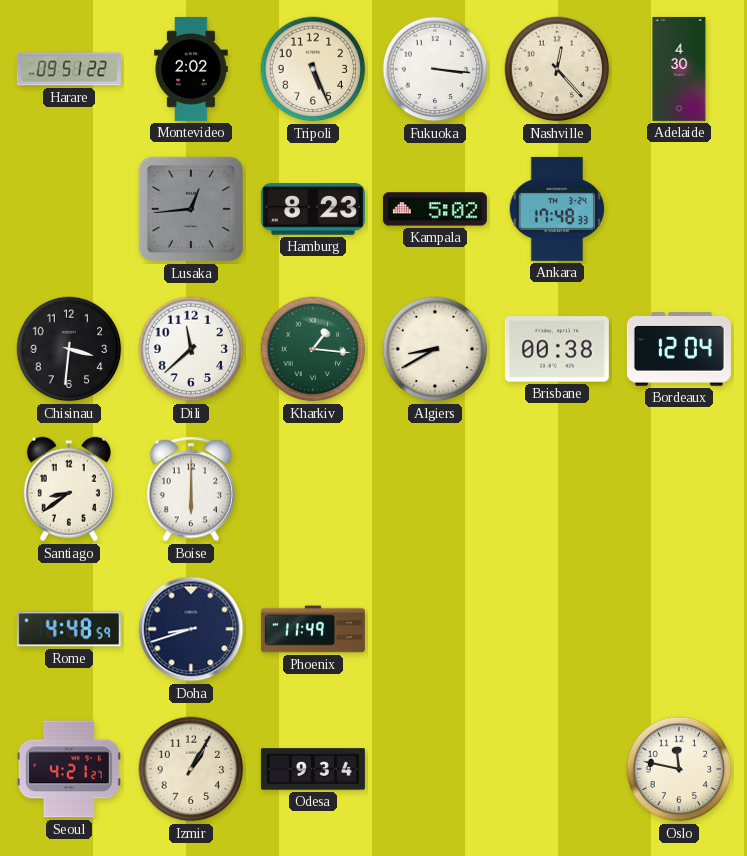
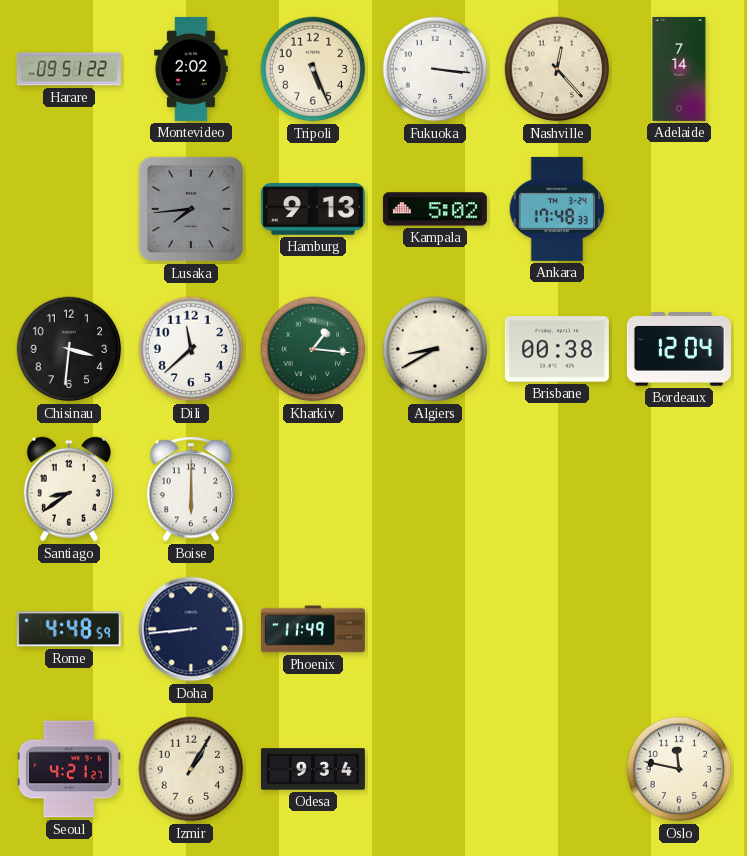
Adelaide: 4:30 -> 7:14
Lusaka: 12:44 -> 7:44
Hamburg: 8:23 -> 9:13
Doha: 8:42 -> 8:44
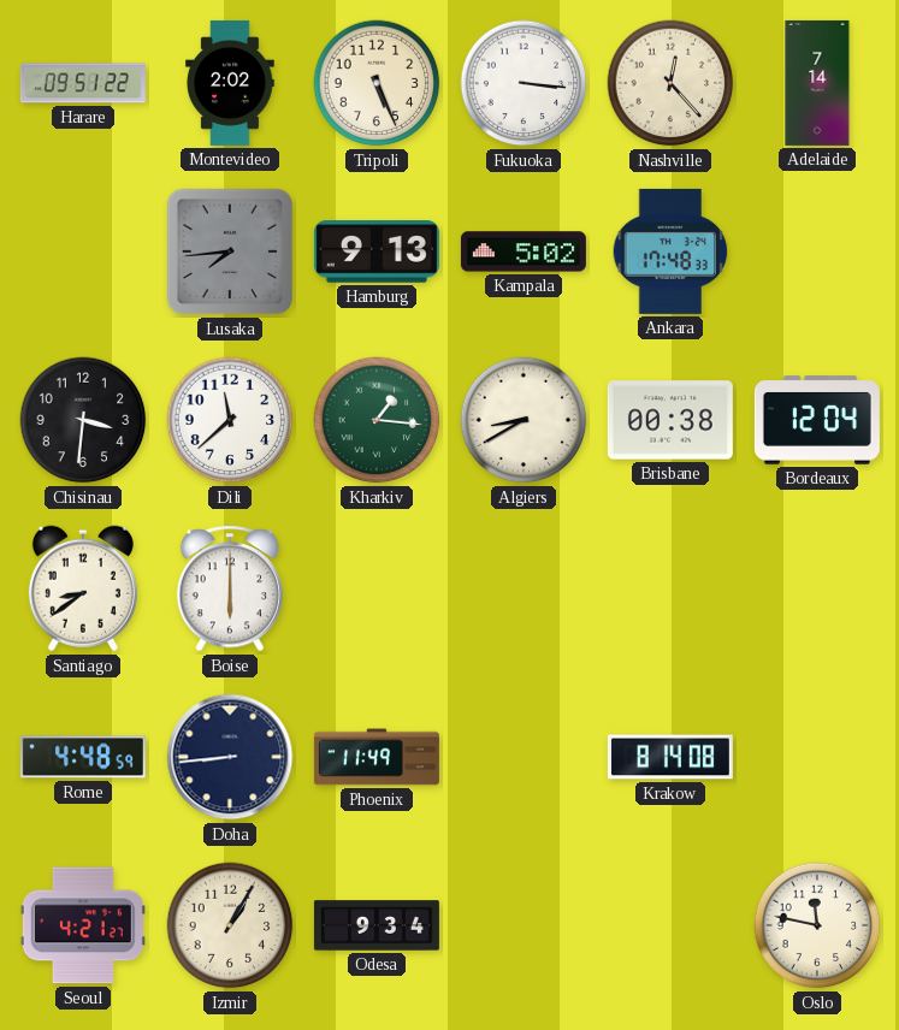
Krakow: none -> 8:14
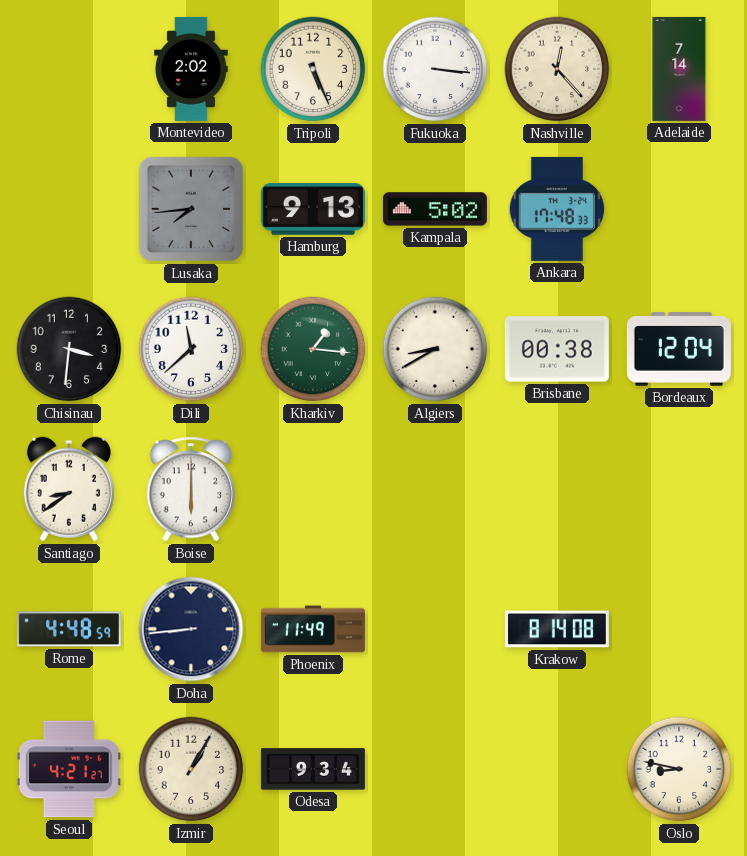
Harare: 09:51 -> none
Oslo: 11:47 -> 8:47
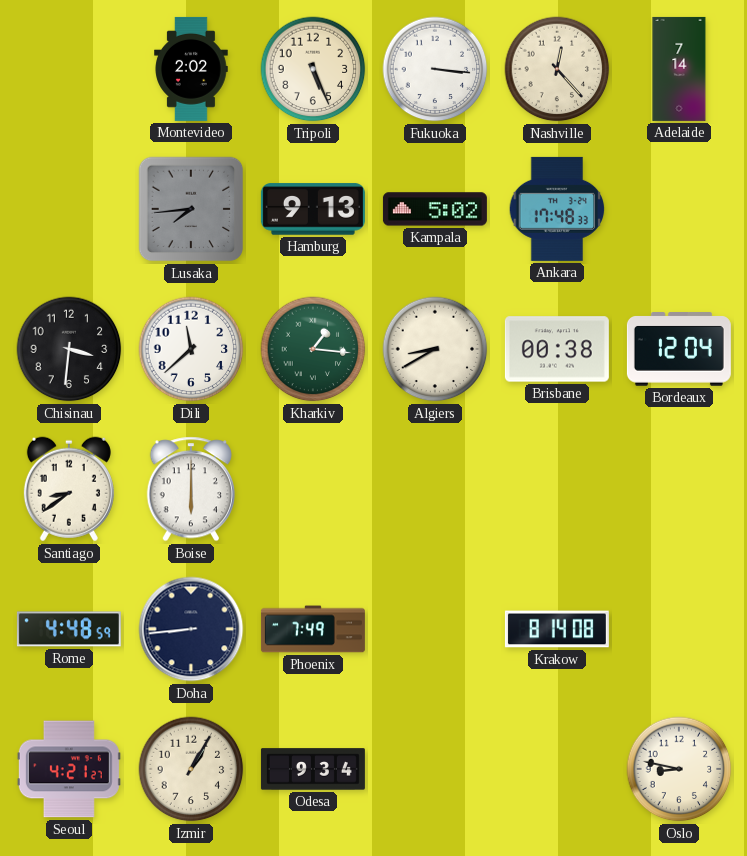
Phoenix: 11:49 -> 7:49
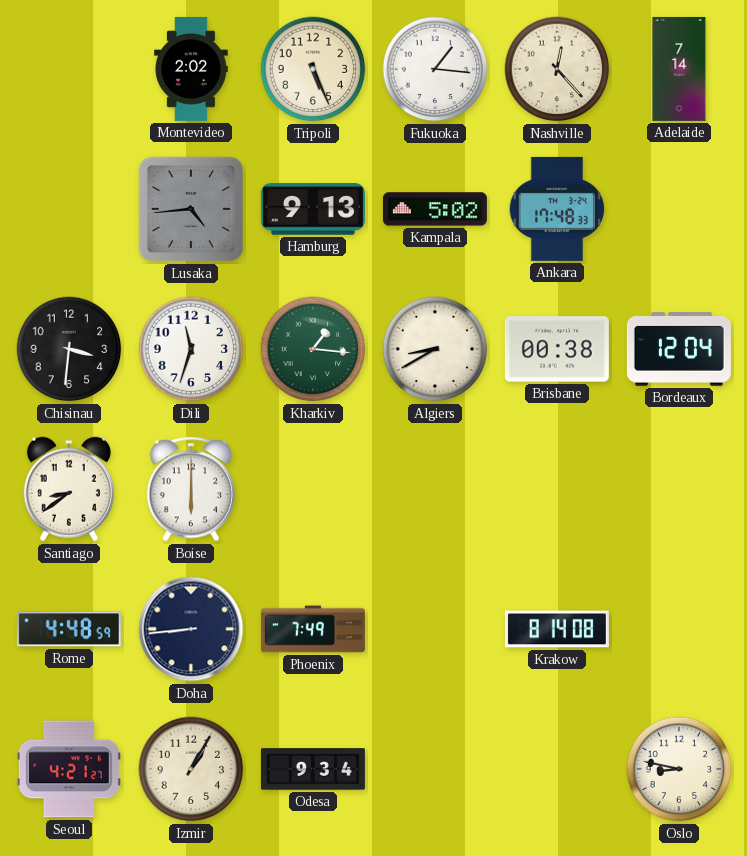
Fukuoka: 3:16 -> 1:16
Lusaka: 7:44 -> 4:44
Dili: 11:38 -> 11:33
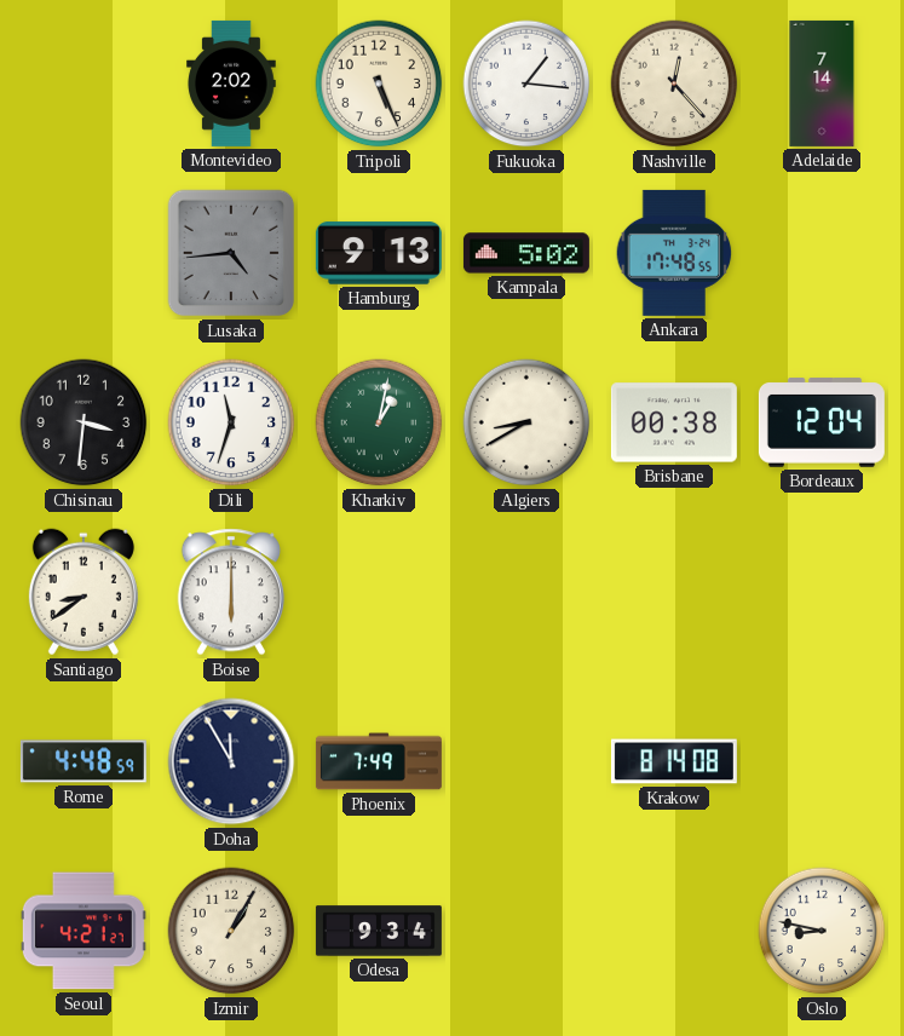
Ankara: 17:48:33 -> 17:48:55
Kharkiv: 1:16 -> 1:02
Doha: 8:44 -> 11:55
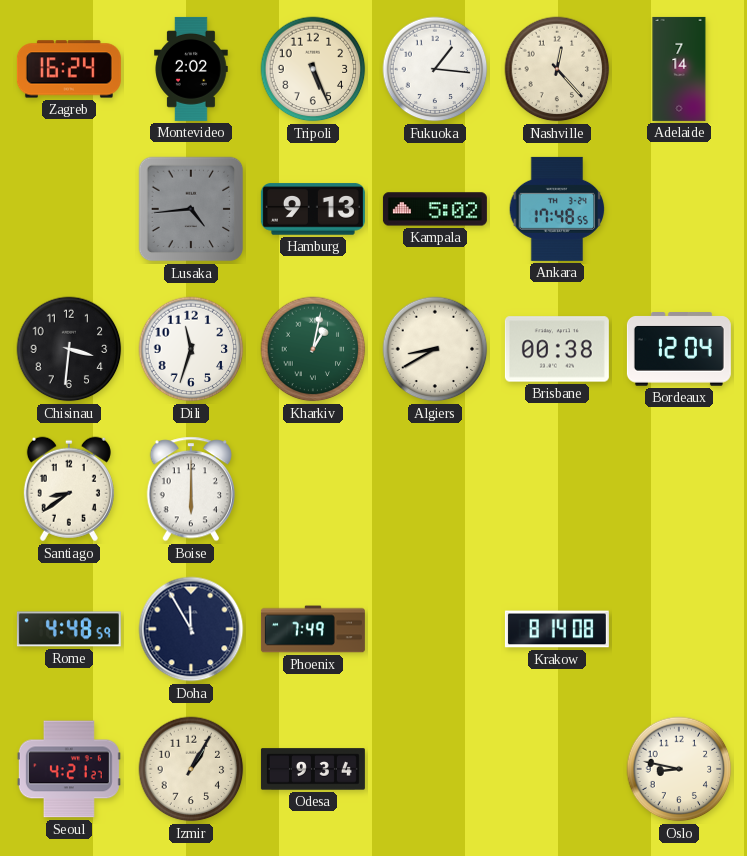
Zagreb: none -> 16:24
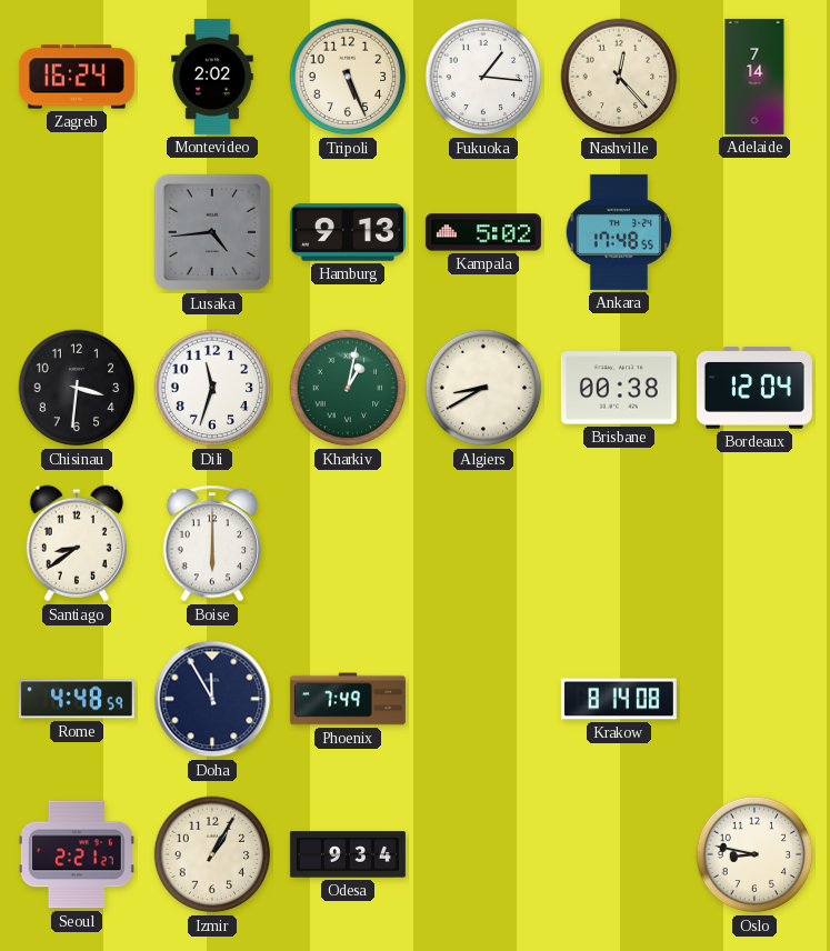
Seoul: 4:21 -> 2:21
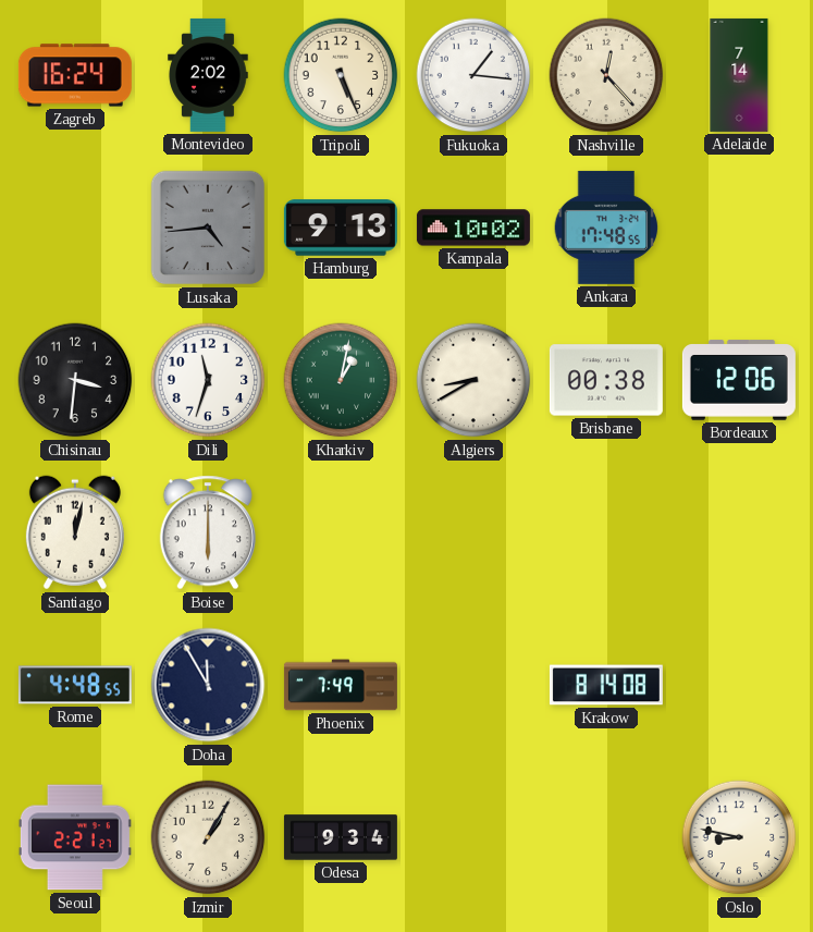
Kampala: 5:02 -> 10:02
Bordeaux: 12:04 -> 12:06
Santiago: 8:39 -> 12:02
Rome: 4:48:59 -> 4:48:55
